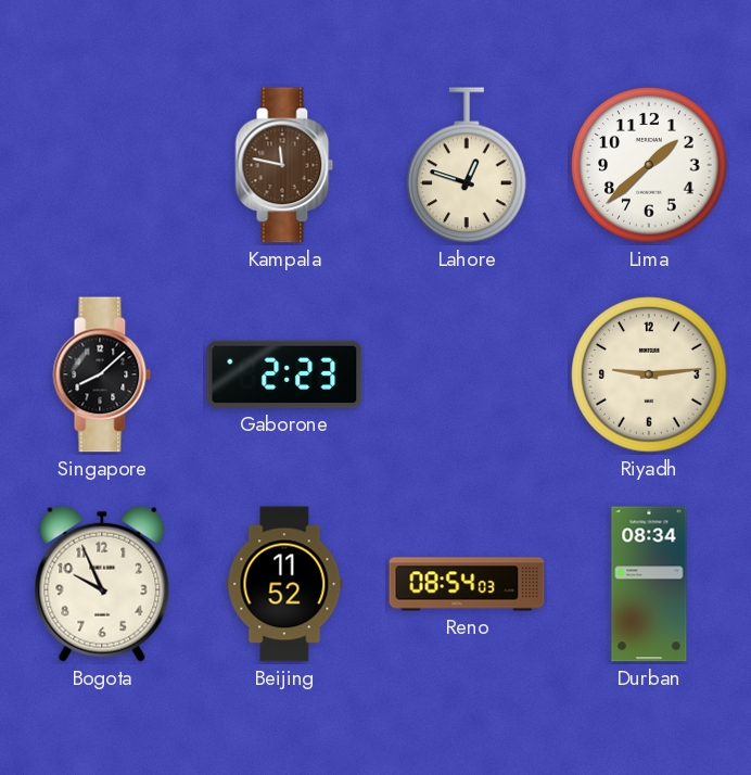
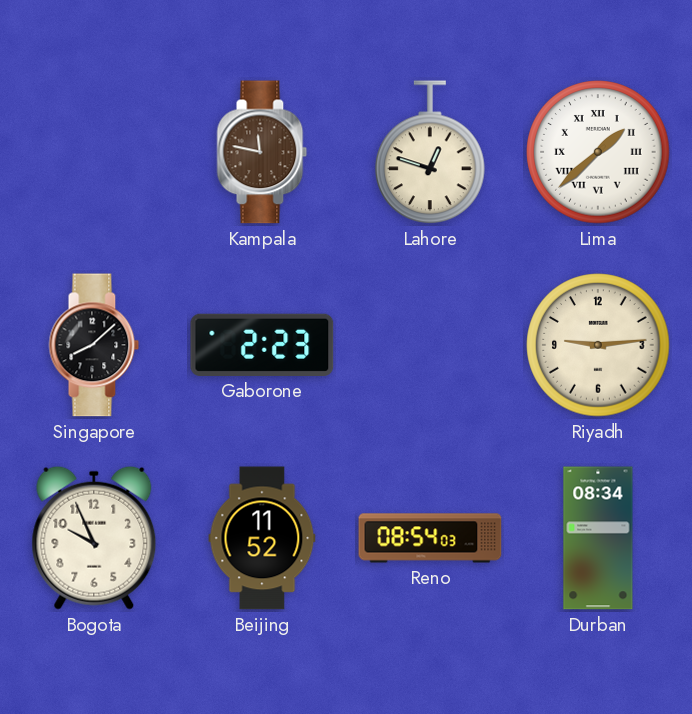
Lima numerals: Arabic -> Roman
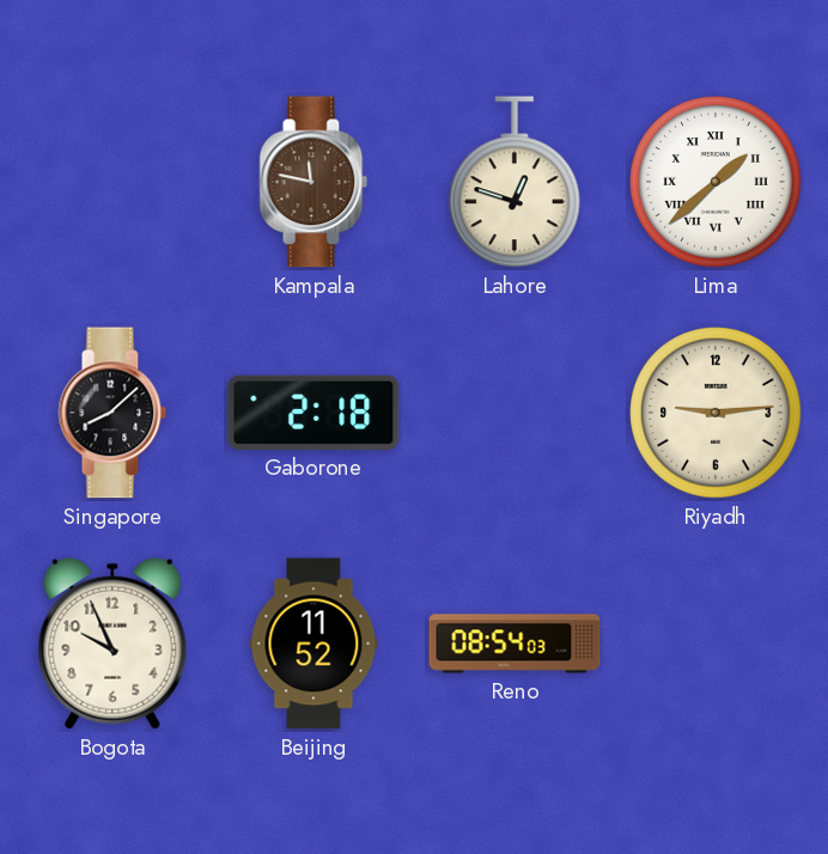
Gaborone: 2:23 -> 2:18
Durban: 08:34 -> none
